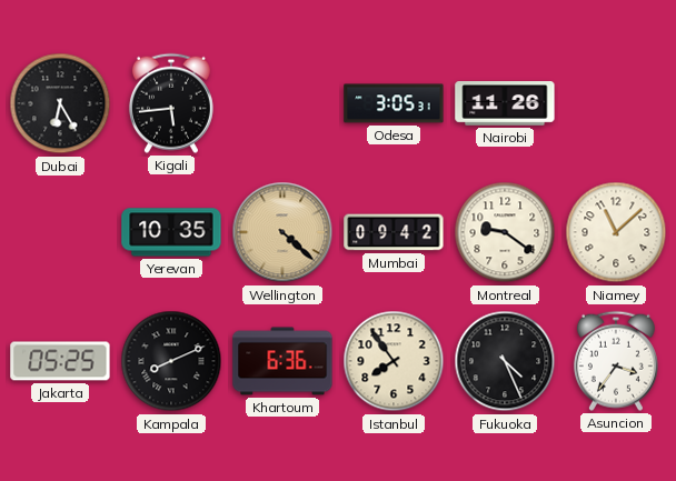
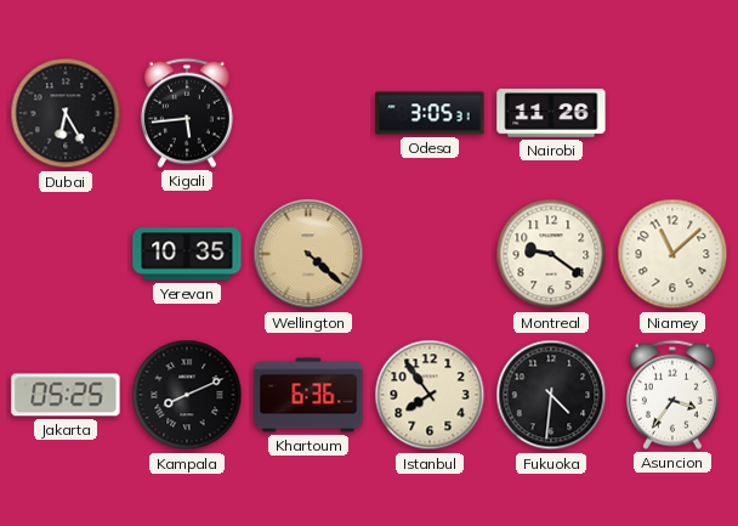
Mumbai: 09:42 -> none
Fukuoka: 4:26 -> 4:31
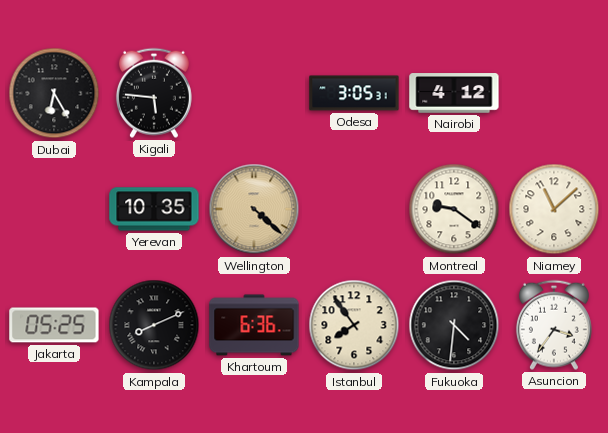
Kigali: 5:44 -> 5:46
Nairobi: 11:26 -> 4:12
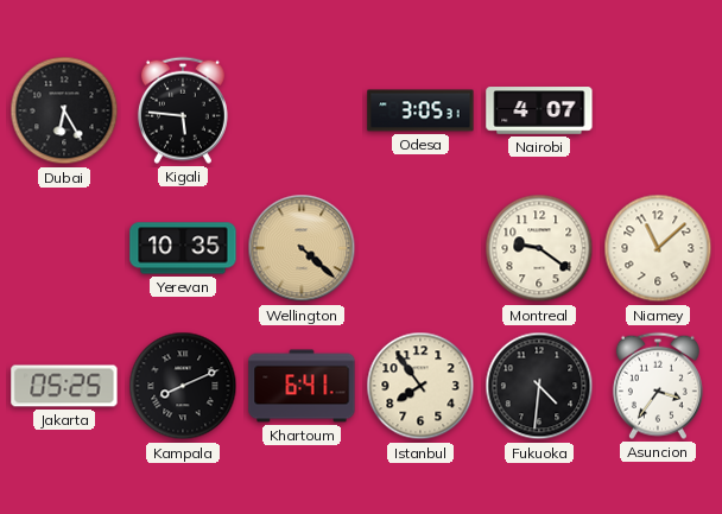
Nairobi: 4:12 -> 4:07
Khartoum: 6:36 -> 6:41
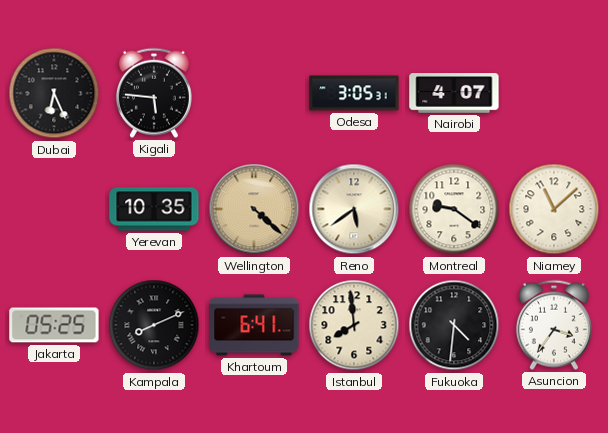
Dubai: 6:25 -> 6:26
Reno: none -> 5:39
Istanbul: 7:54 -> 7:59
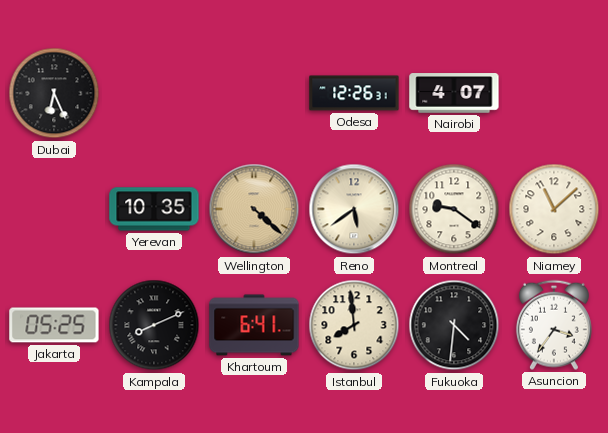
Kigali: 5:46 -> none
Odesa: 3:05 -> 12:26
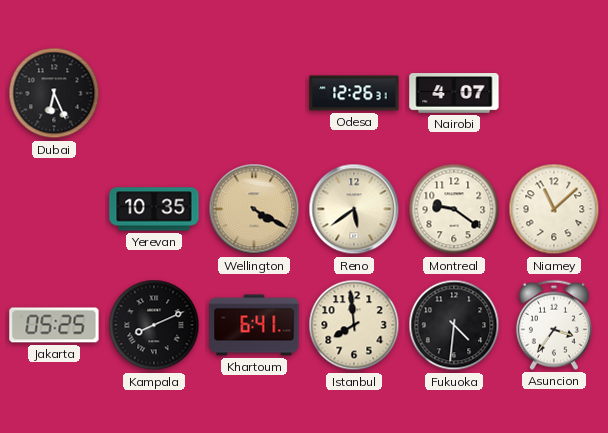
Wellington: 4:22 -> 4:20
